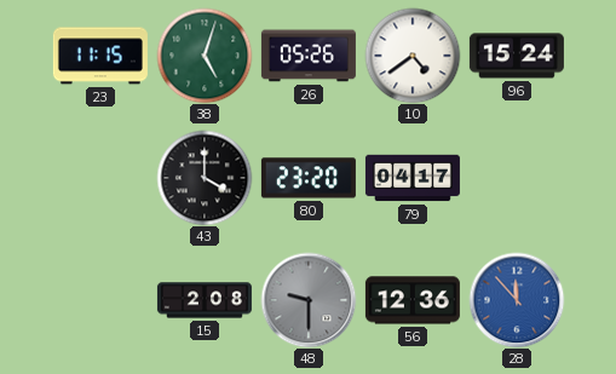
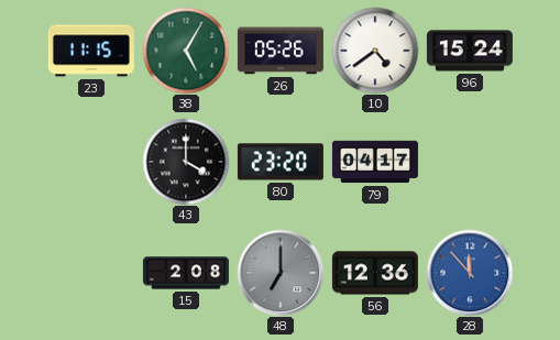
38: 5:03 -> 5:05
48: 9:30 -> 7:00
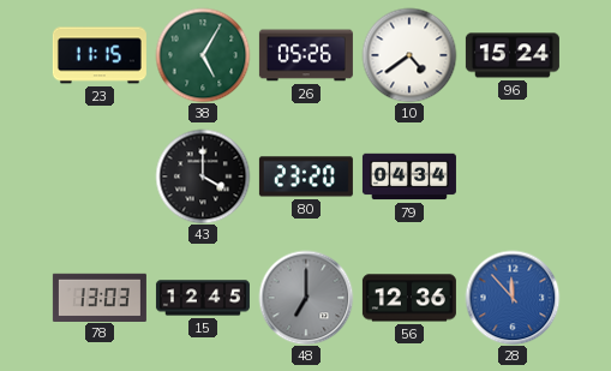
79: 04:17 -> 04:34
78: none -> 13:03
15: 2:08 -> 12:45
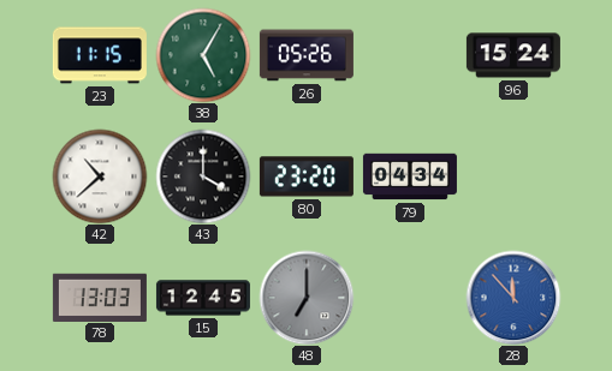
10: 4:39 -> none
42: none -> 10:38
56: 12:36 -> none
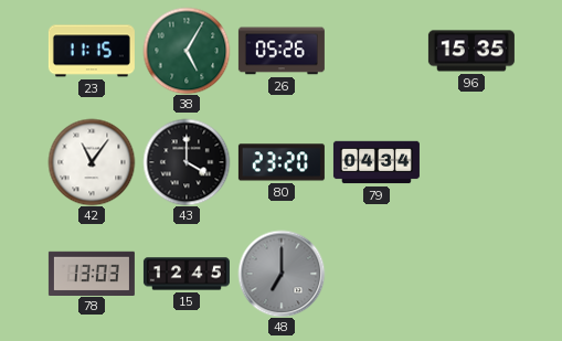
96: 15:24 -> 15:35
42: 10:38 -> 11:06
28: 11:53 -> none
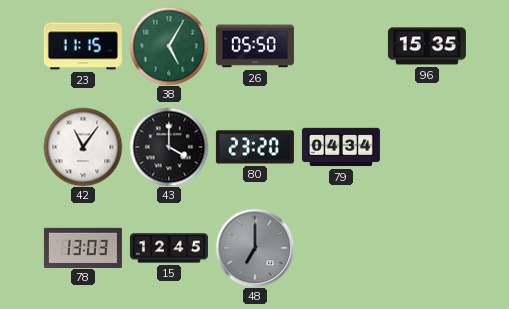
26: 05:26 -> 05:50
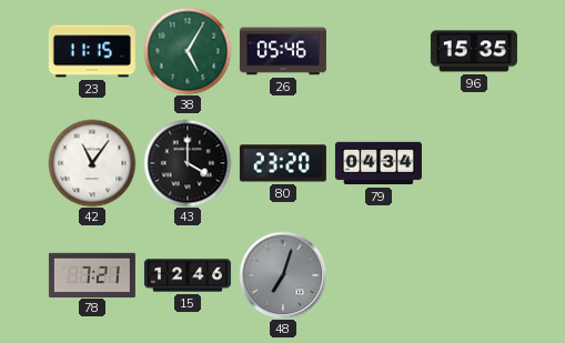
26: 05:50 -> 05:46
78: 13:03 -> 7:21
15: 12:45 -> 12:46
48: 7:00 -> 7:03
